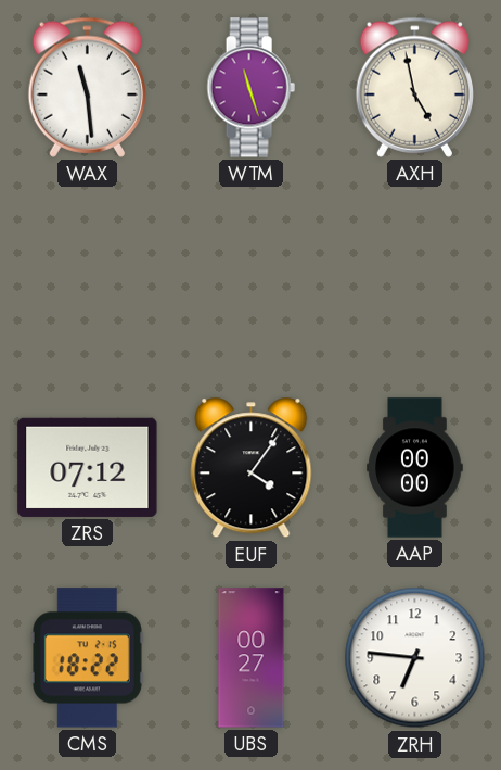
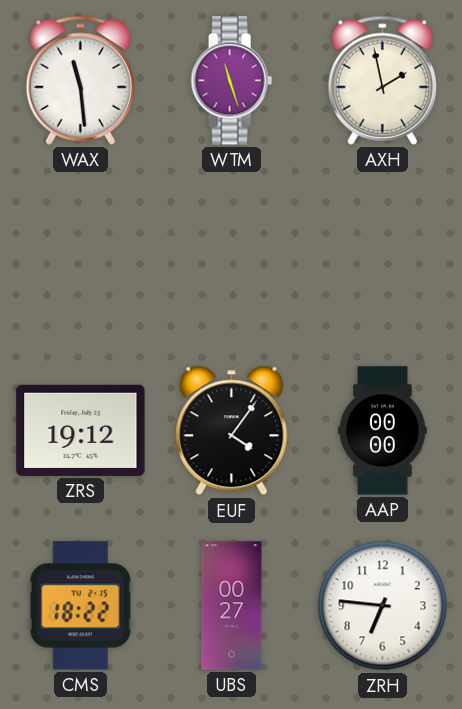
AXH: 4:58 -> 1:58
ZRS: 07:12 -> 19:12
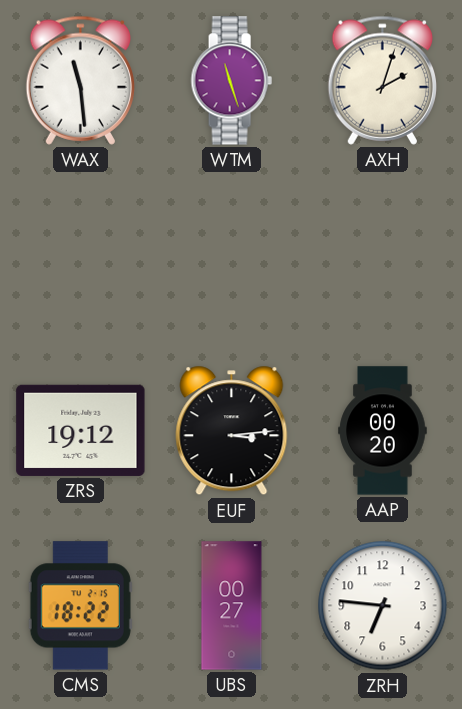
AXH: 1:58 -> 2:03
EUF: 4:06 -> 3:14
AAP: 00:00 -> 00:20
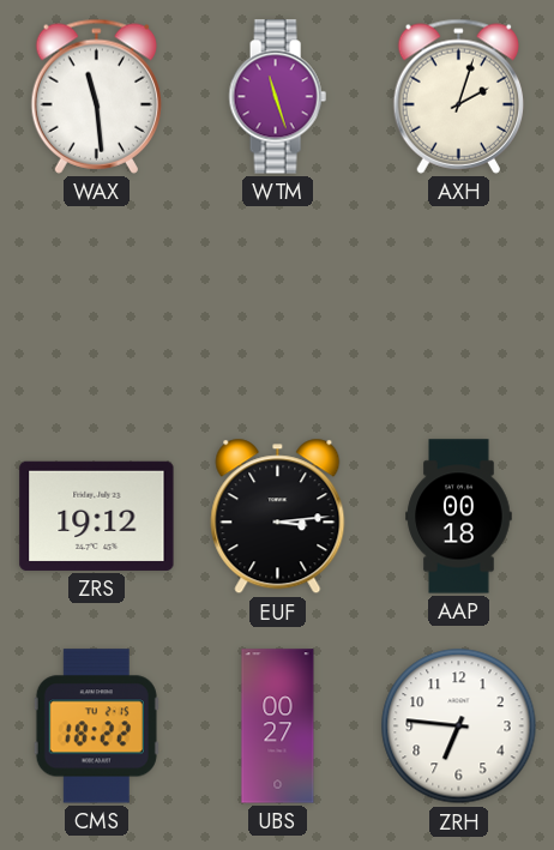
AAP: 00:20 -> 00:18
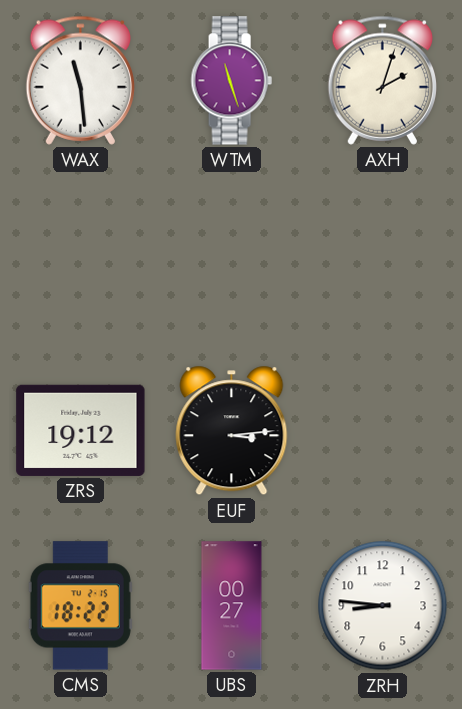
AAP: 00:18 -> none
ZRH: 6:46 -> 8:46
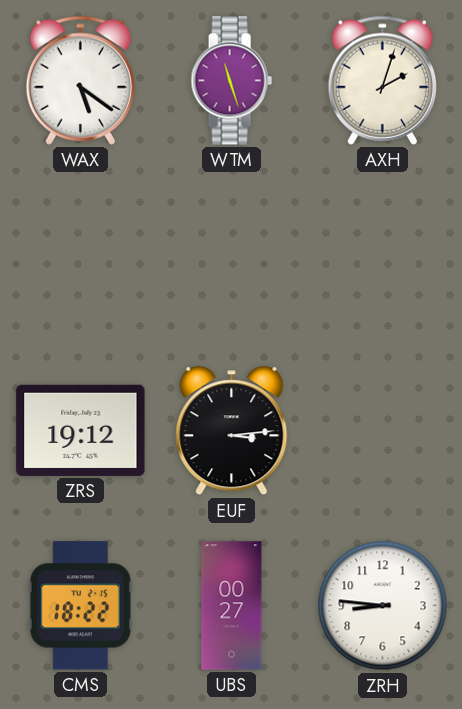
WAX: 11:29 -> 5:21
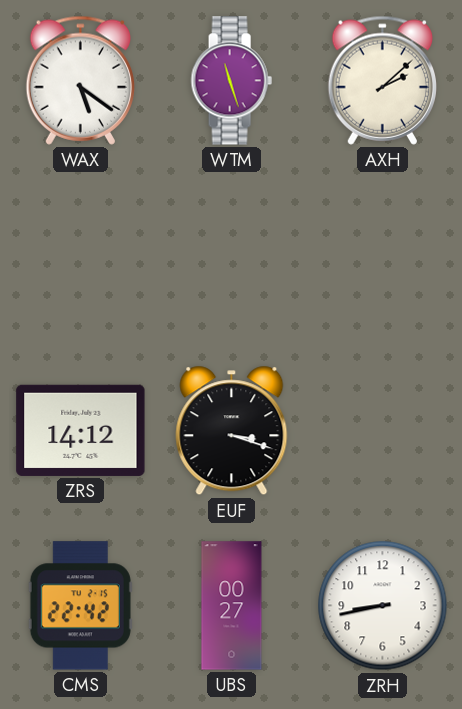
AXH: 2:03 -> 2:08
ZRS: 19:12 -> 14:12
EUF: 3:14 -> 3:18
CMS: 18:22 -> 22:42
ZRH: 8:46 -> 8:43
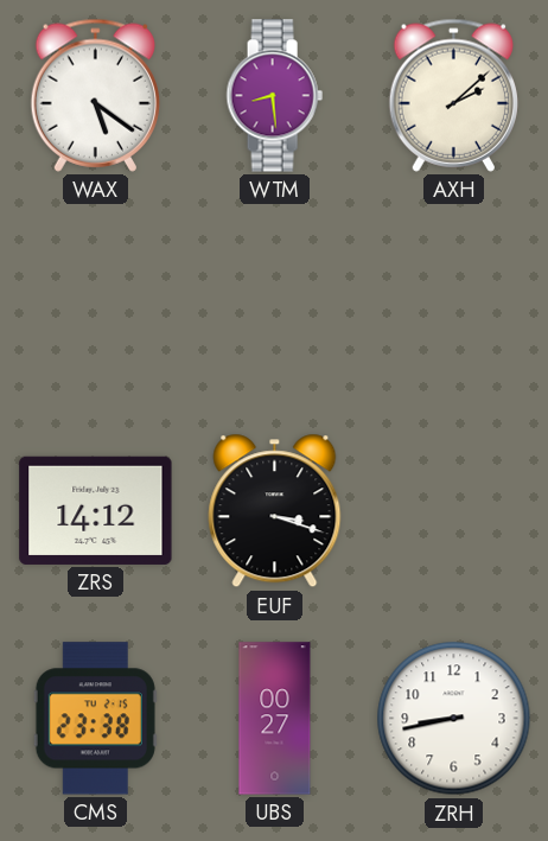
WTM: 11:27 -> 8:29
CMS: 22:42 -> 23:38
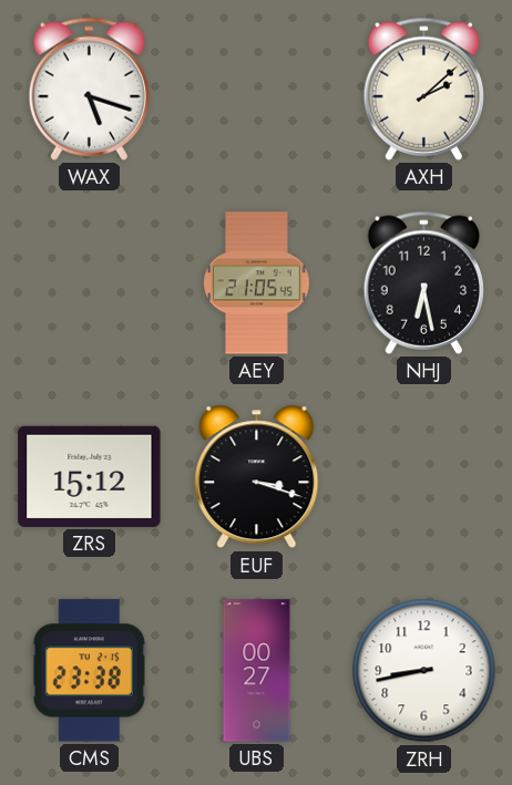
WAX: 5:21 -> 5:18
WTM: 8:29 -> none
AEY: none -> 21:05
NHJ: none -> 6:28
ZRS: 14:12 -> 15:12
